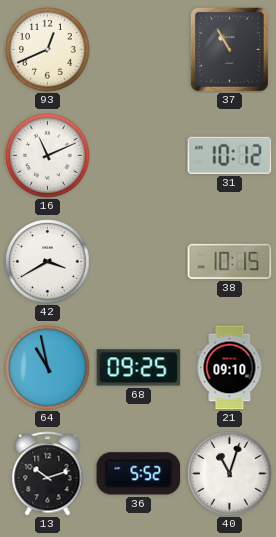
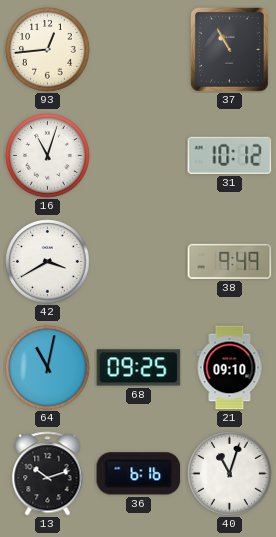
93: 12:41 -> 12:44
16: 11:11 -> 11:03
38: 10:15 -> 9:49
64: 10:58 -> 11:02
36: 5:52 -> 6:16
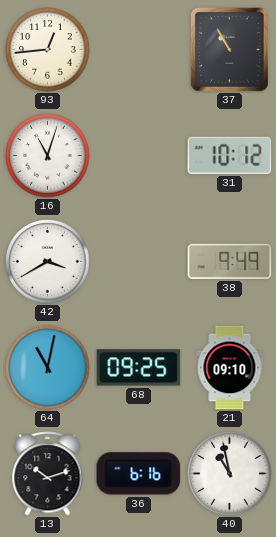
40: 11:03 -> 10:58
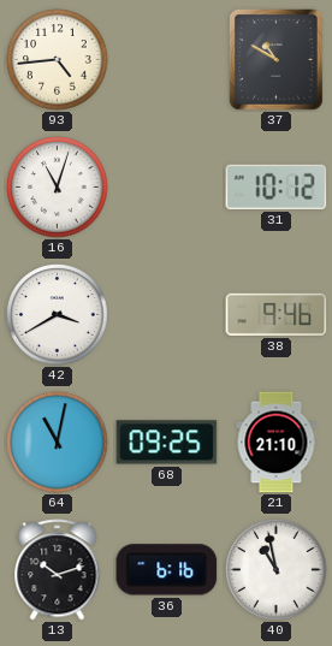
93: 12:44 -> 4:44
37: 10:55 -> 10:50
38: 9:49 -> 9:46
21: 09:10 -> 21:10
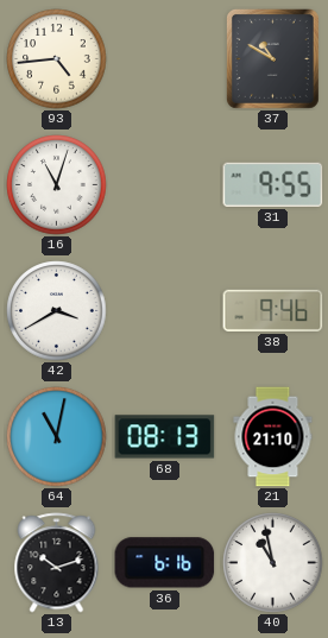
31: 10:12 -> 9:55
68: 09:25 -> 08:13
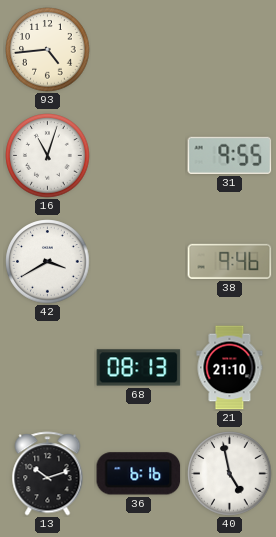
37: 10:50 -> none
64: 11:02 -> none
40: 10:58 -> 4:58
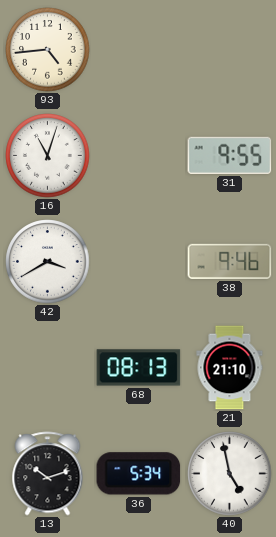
36: 6:16 -> 5:34
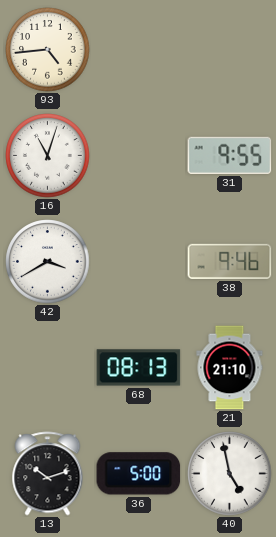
36: 5:34 -> 5:00
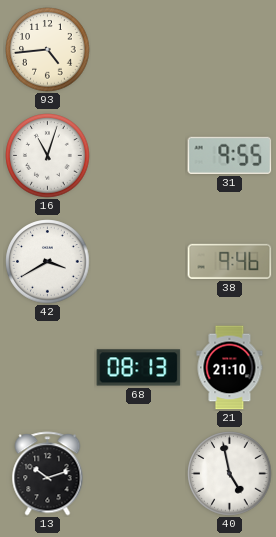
36: 5:00 -> none
